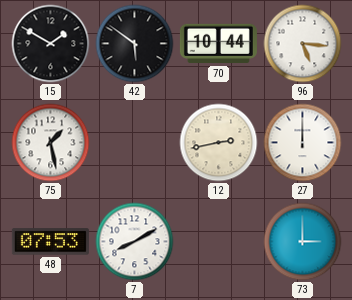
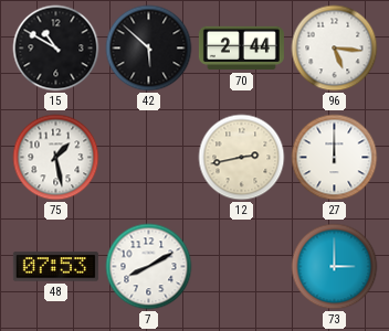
15: 1:50 -> 10:50
42: 5:51 -> 5:52
70: 10:44 -> 2:44
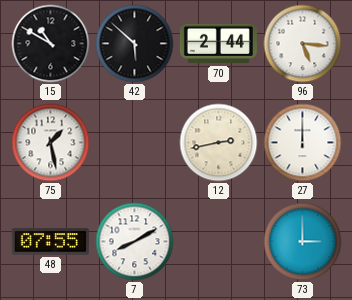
48: 07:53 -> 07:55
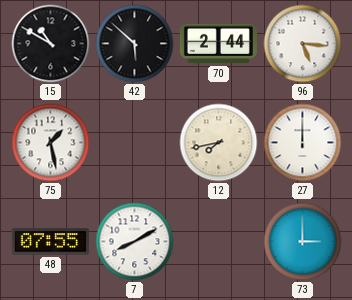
12: 2:43 -> 7:43
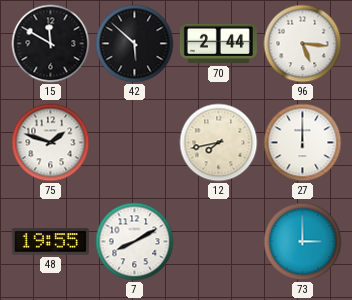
15: 10:50 -> 11:50
75: 1:28 -> 1:48
48: 07:55 -> 19:55
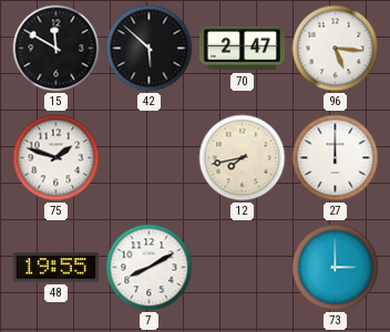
70: 2:44 -> 2:47
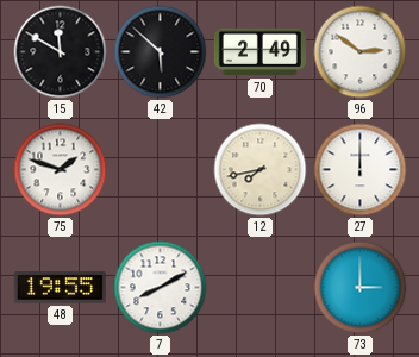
70: 2:47 -> 2:49
96: 5:16 -> 2:51
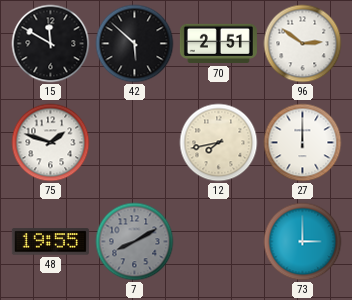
70: 2:49 -> 2:51
7 dial: white -> grey
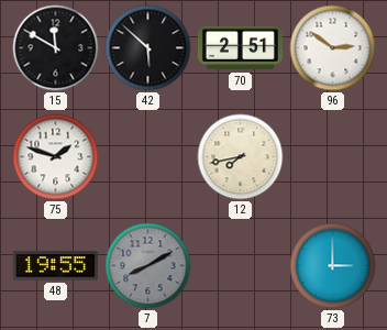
27: 12:00 -> none
